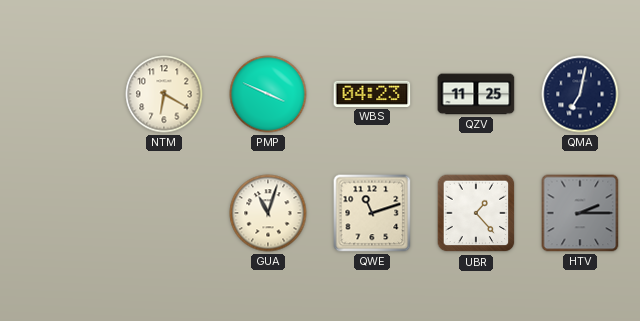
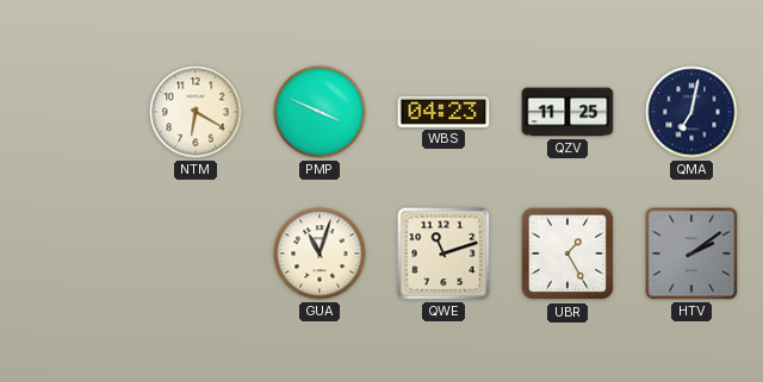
UBR: 1:23 -> 1:25
HTV: 2:15 -> 2:09
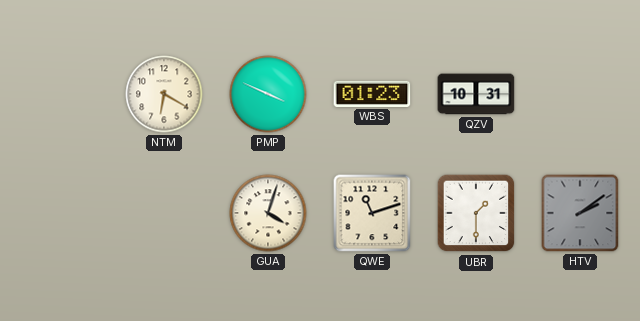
WBS: 04:23 -> 01:23
QZV: 11:25 -> 10:31
QMA: 7:02 -> none
GUA: 11:03 -> 4:03
UBR: 1:25 -> 1:30
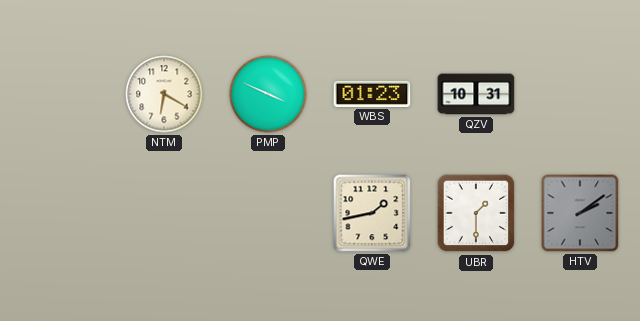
GUA: 4:03 -> none
QWE: 11:12 -> 1:43
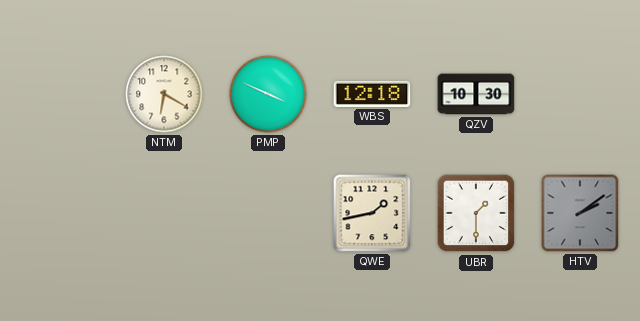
WBS: 01:23 -> 12:18
QZV: 10:31 -> 10:30
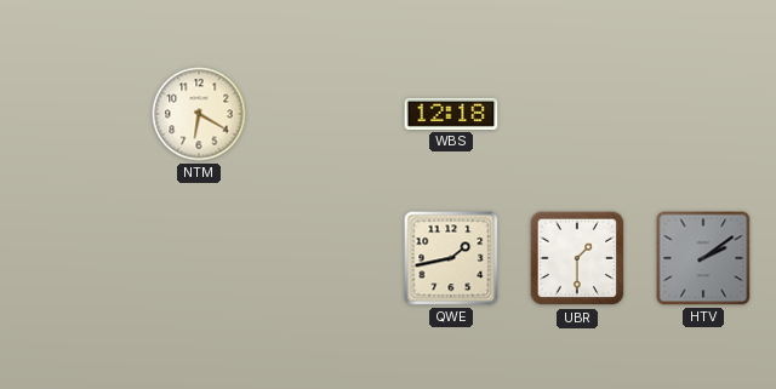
PMP: 3:49 -> none
QZV: 10:30 -> none
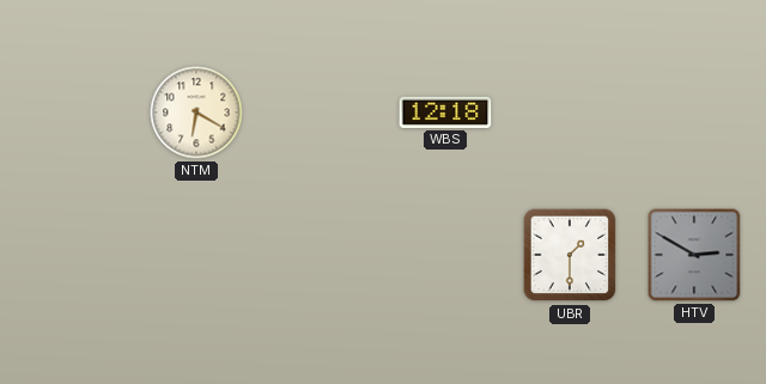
QWE: 1:43 -> none
HTV: 2:09 -> 2:50
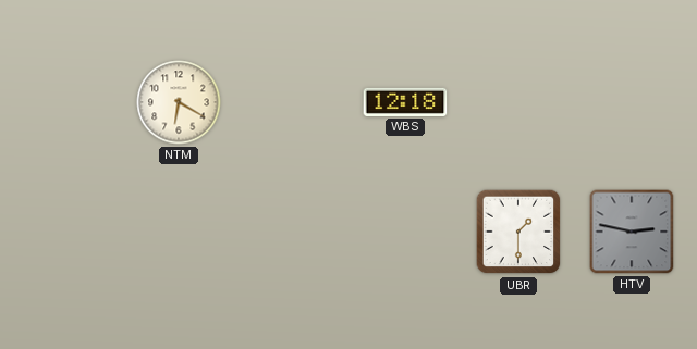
HTV: 2:50 -> 2:47
